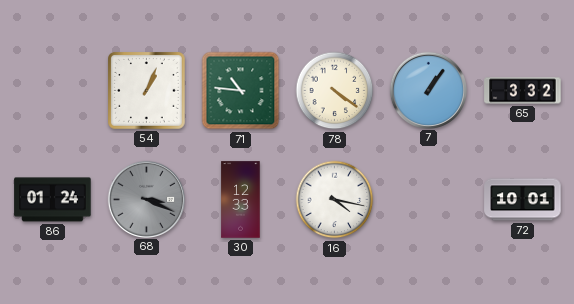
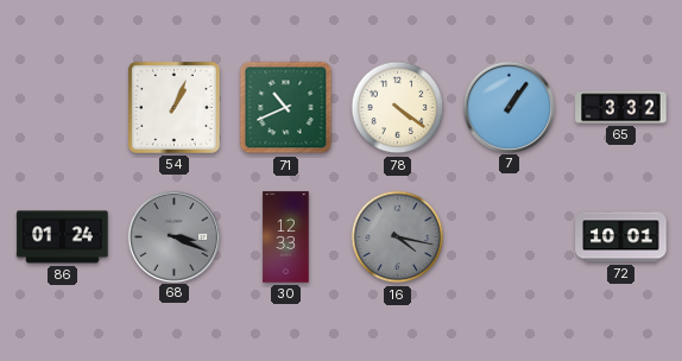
71: 10:46 -> 10:41
16 dial: white -> grey
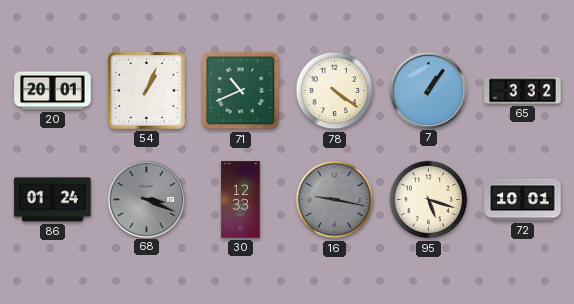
20: none -> 20:01
16: 4:17 -> 9:17
95: none -> 5:18
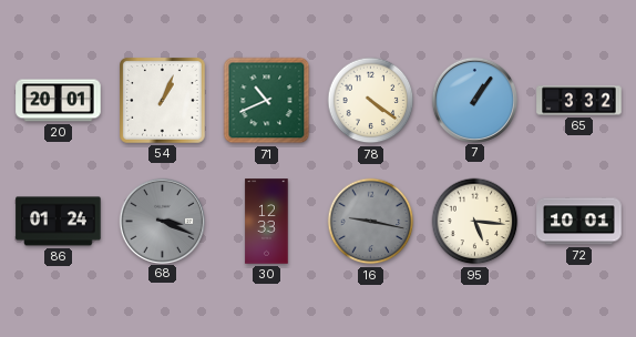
95: 5:18 -> 5:16
